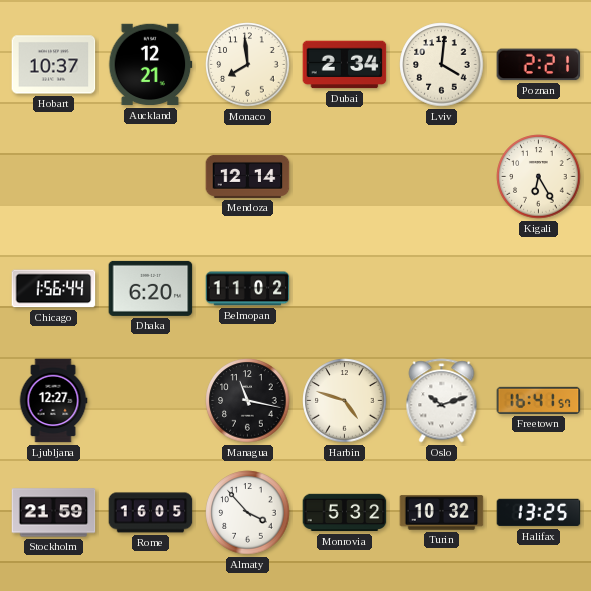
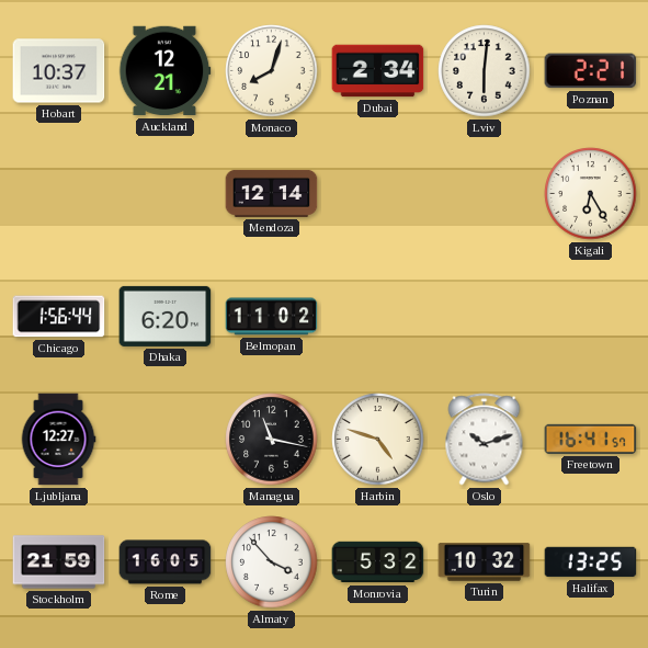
Monaco: 7:59 -> 8:03
Lviv: 4:01 -> 6:01
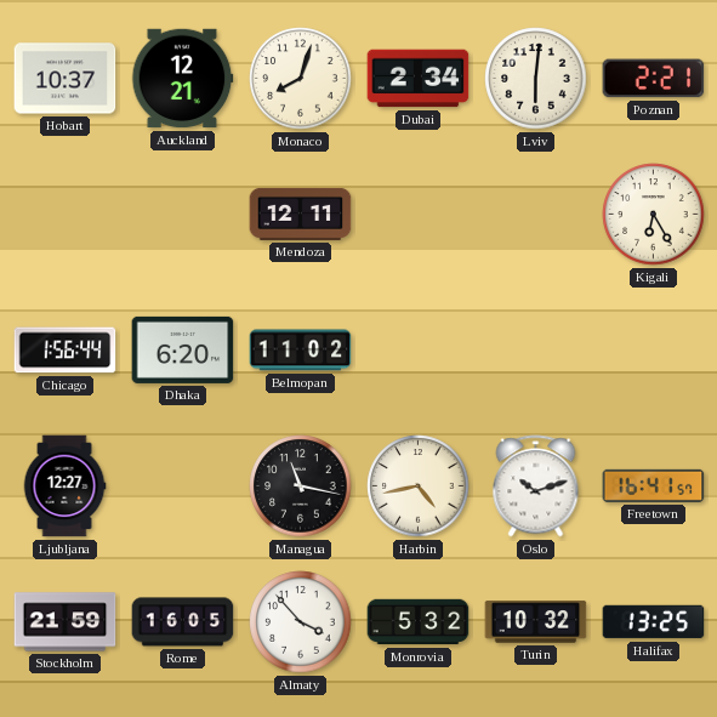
Mendoza: 12:14 -> 12:11
Harbin: 4:48 -> 4:43
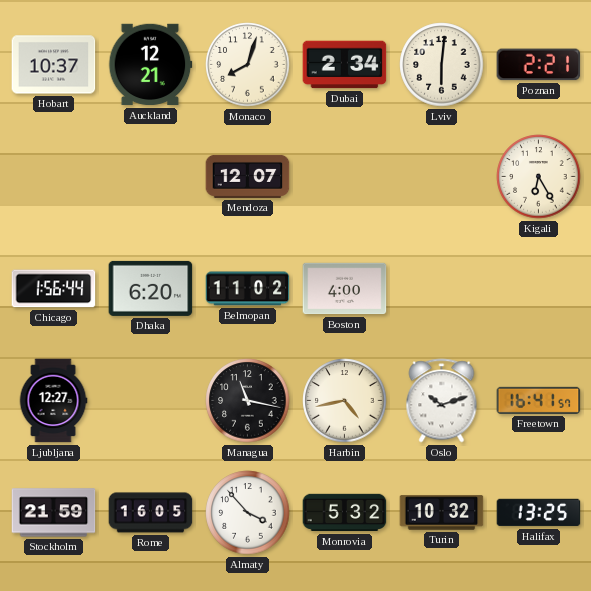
Mendoza: 12:11 -> 12:07
Boston: none -> 4:00
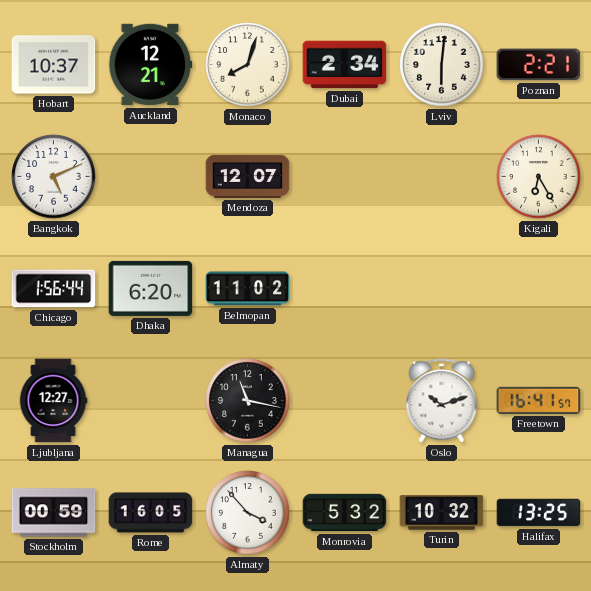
Bangkok: none -> 5:11
Boston: 4:00 -> none
Harbin: 4:43 -> none
Stockholm: 21:59 -> 00:59
